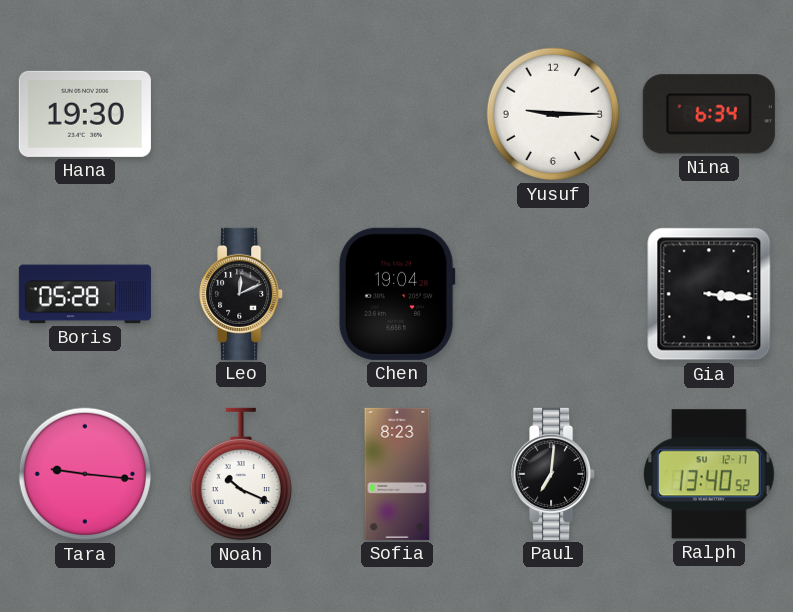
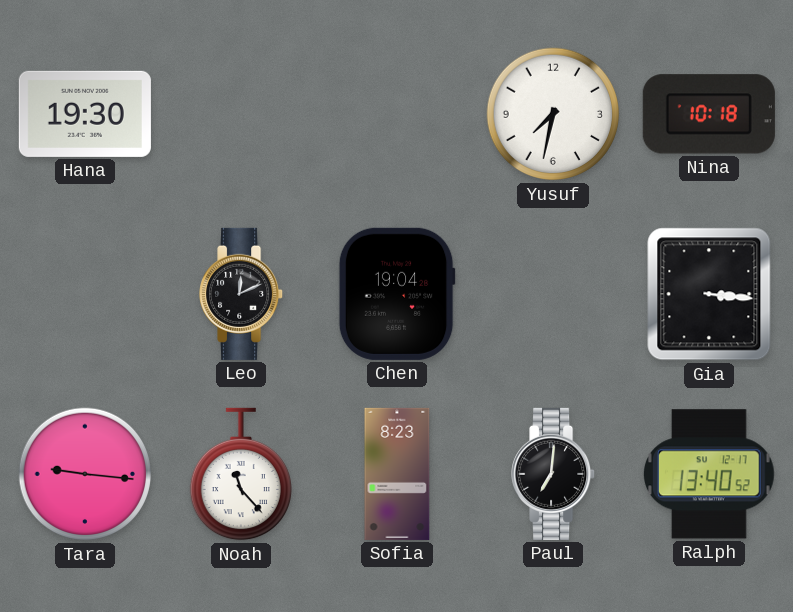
Yusuf: 9:15 -> 7:32
Nina: 6:34 -> 10:18
Boris: 05:28 -> none
Noah: 10:19 -> 11:23
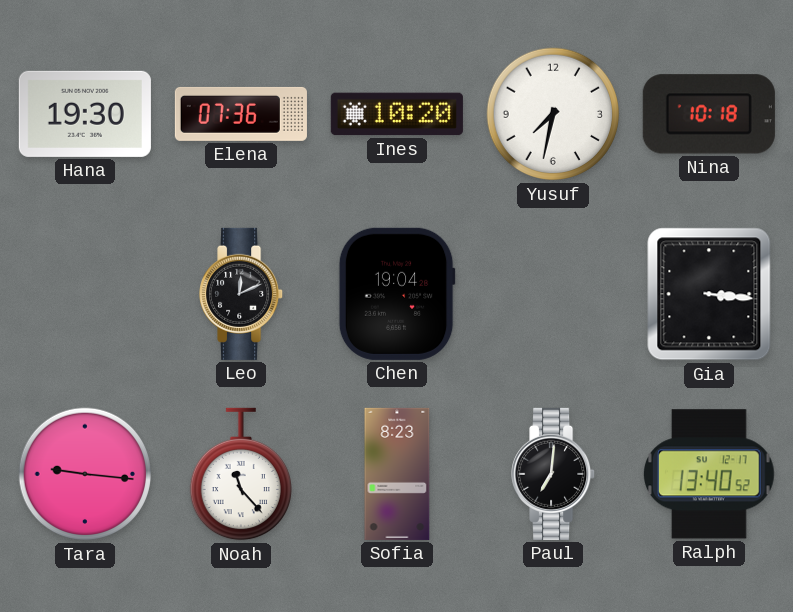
Elena: none -> 07:36
Ines: none -> 10:20
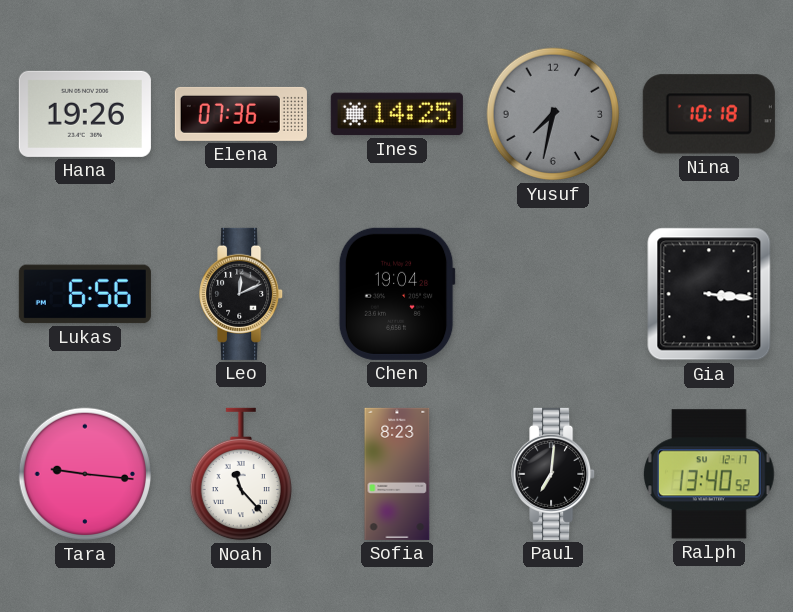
Hana: 19:30 -> 19:26
Ines: 10:20 -> 14:25
Yusuf dial: white -> grey
Lukas: none -> 6:56
